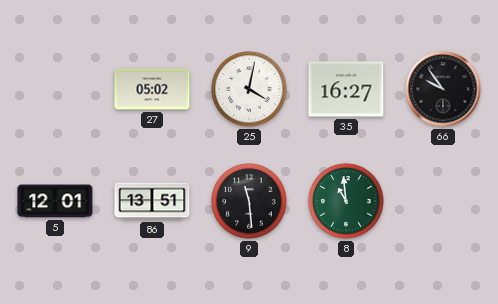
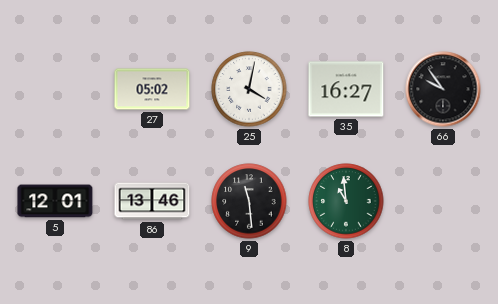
86: 13:51 -> 13:46
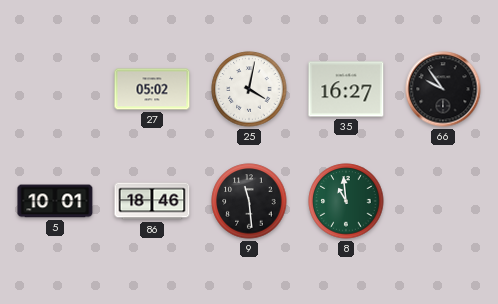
5: 12:01 -> 10:01
86: 13:46 -> 18:46
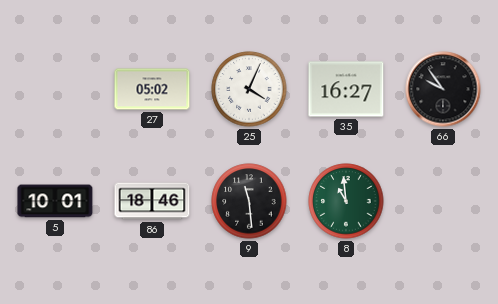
25: 4:02 -> 4:04
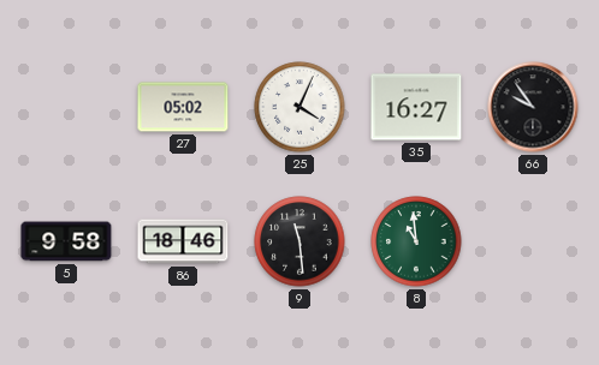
5: 10:01 -> 9:58
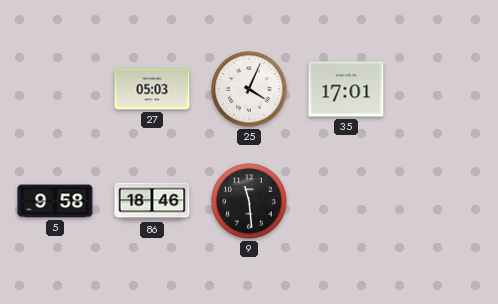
27: 05:02 -> 05:03
35: 16:27 -> 17:01
66: 9:54 -> none
8: 10:59 -> none
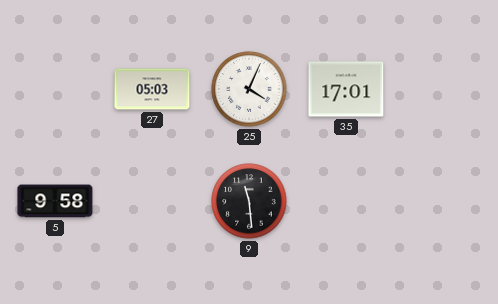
86: 18:46 -> none
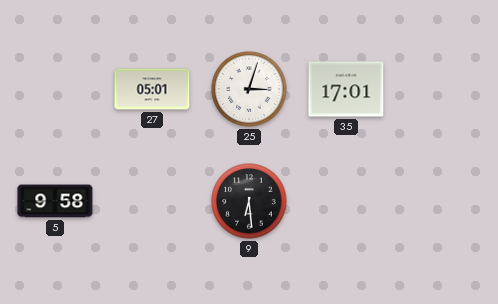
27: 05:03 -> 05:01
25: 4:04 -> 3:03
9: 11:29 -> 6:29
